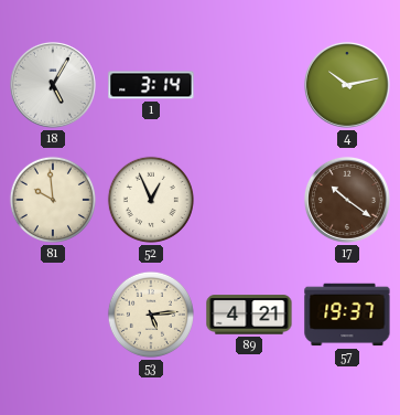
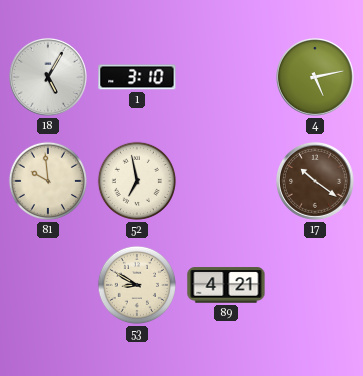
1: 3:14 -> 3:10
4: 10:13 -> 5:13
52: 12:56 -> 6:58
53: 5:14 -> 8:50
57: 19:37 -> none
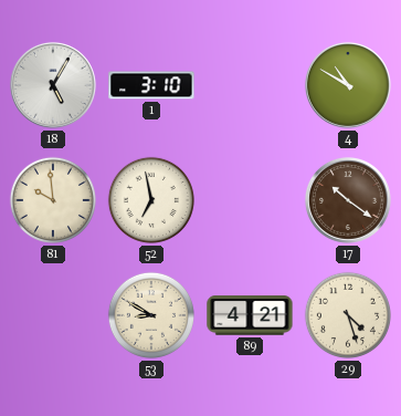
4: 5:13 -> 10:50
29: none -> 4:27
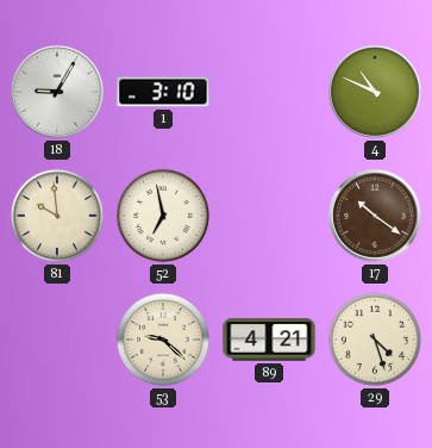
18: 5:05 -> 9:05
4: 10:50 -> 10:49
53: 8:50 -> 9:22
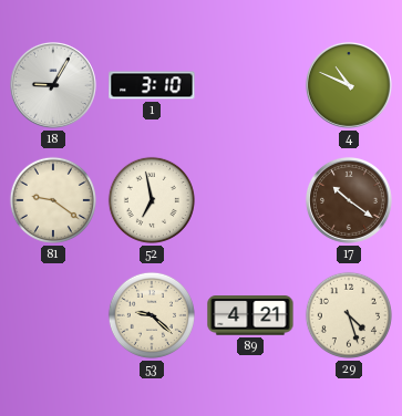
81: 9:59 -> 9:21
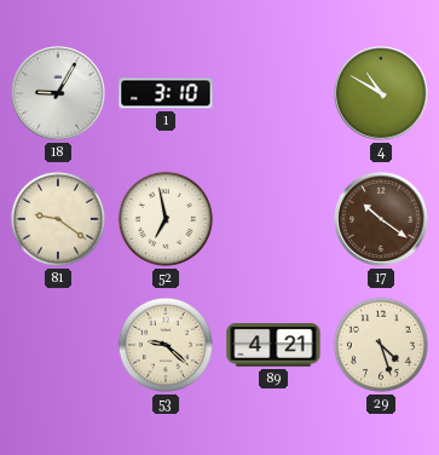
4: 10:49 -> 10:50
